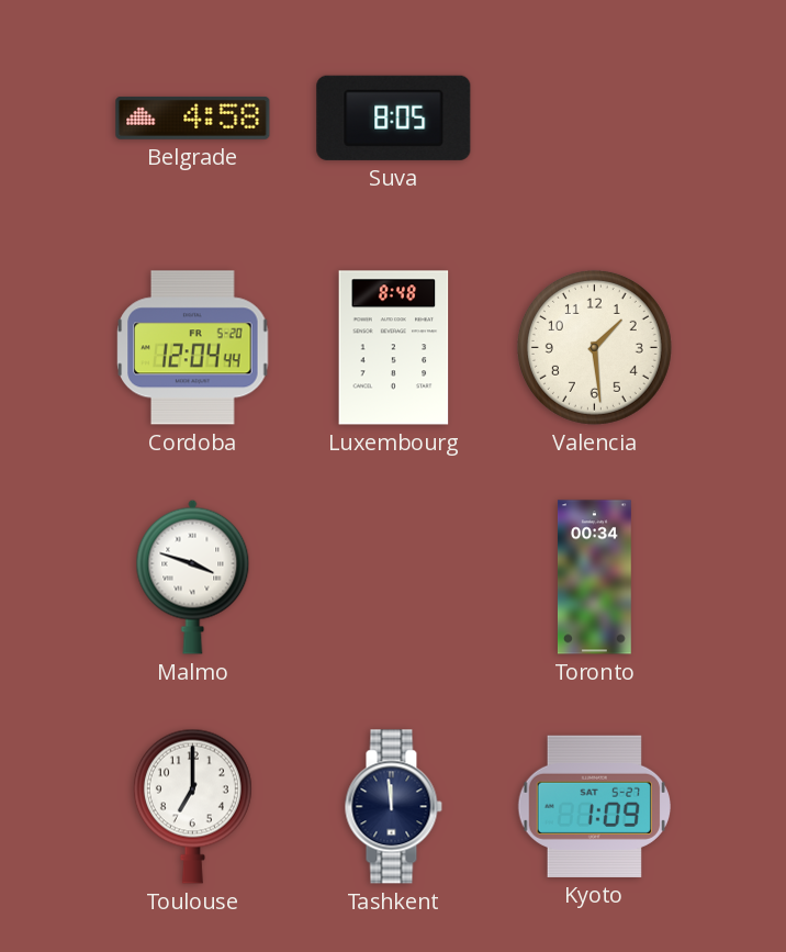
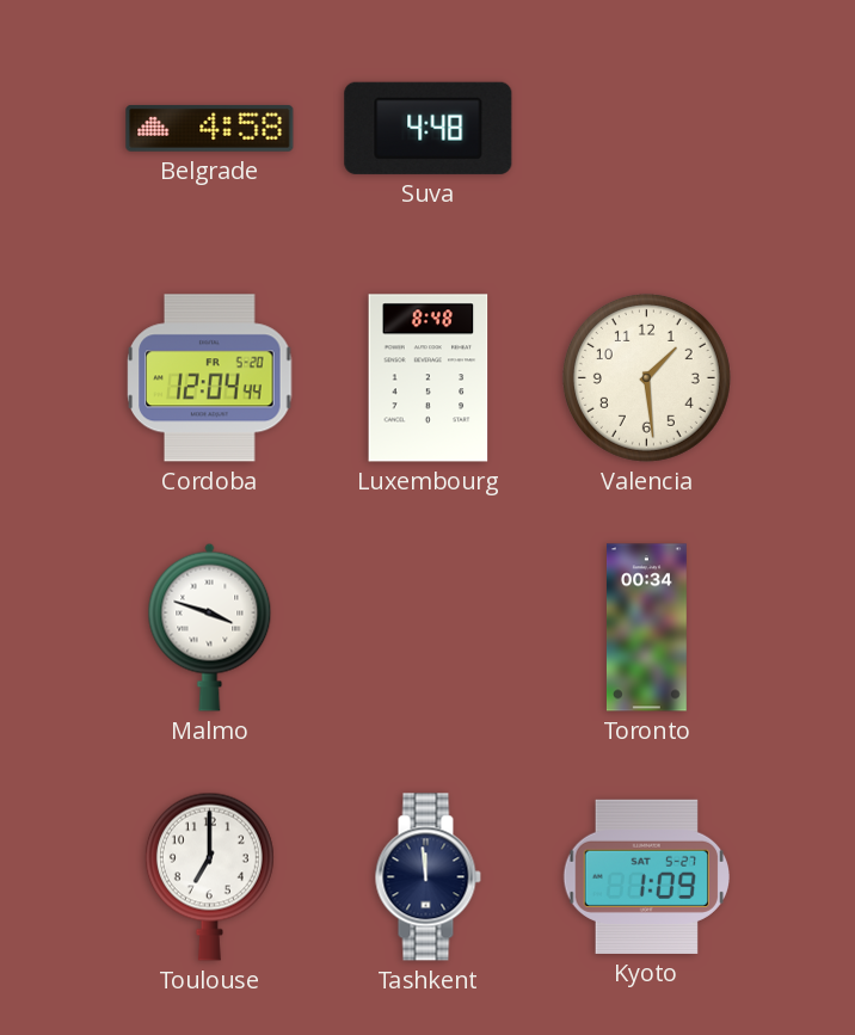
Suva: 8:05 -> 4:48
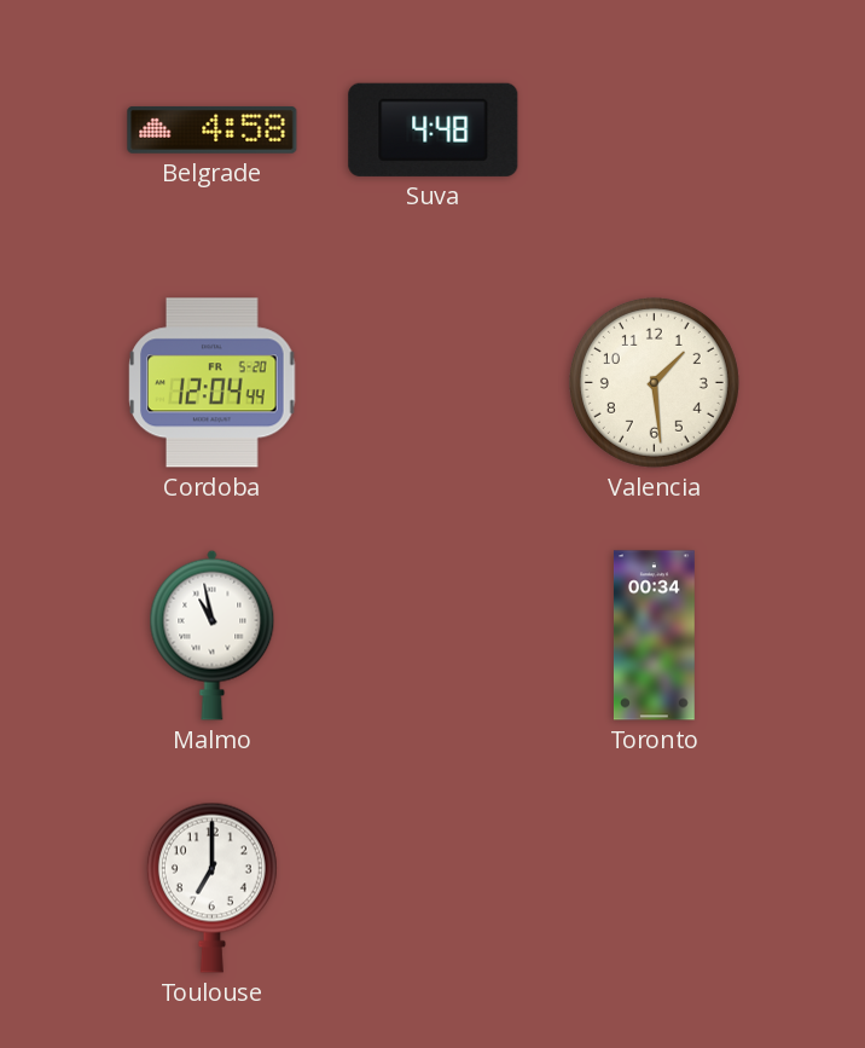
Luxembourg: 8:48 -> none
Malmo: 3:48 -> 10:58
Tashkent: 11:59 -> none
Kyoto: 1:09 -> none
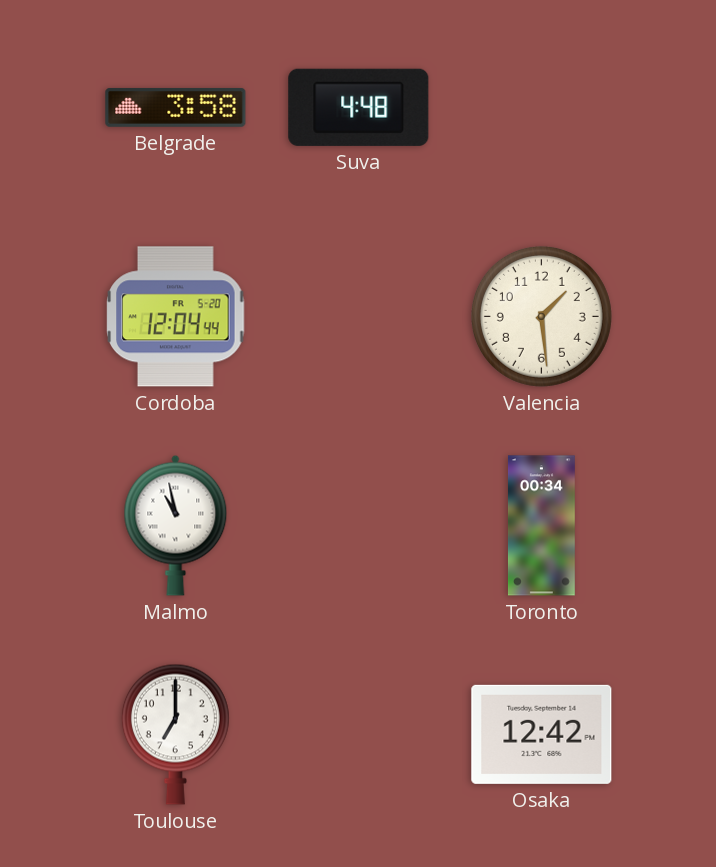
Belgrade: 4:58 -> 3:58
Osaka: none -> 12:42
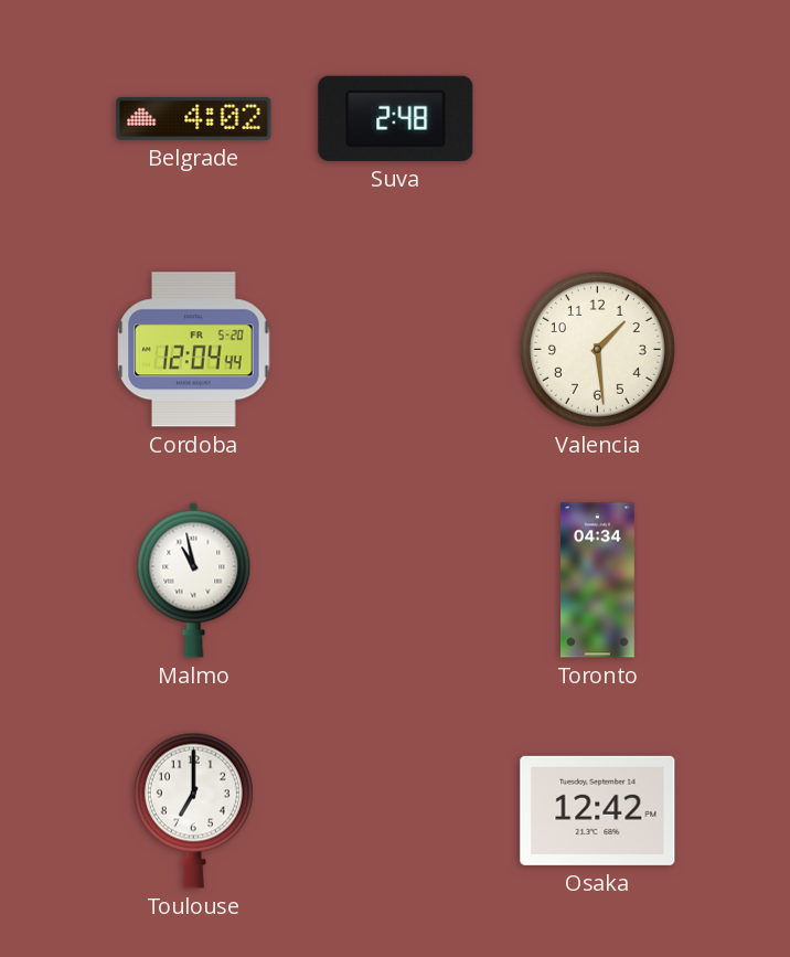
Belgrade: 3:58 -> 4:02
Suva: 4:48 -> 2:48
Toronto: 00:34 -> 04:34
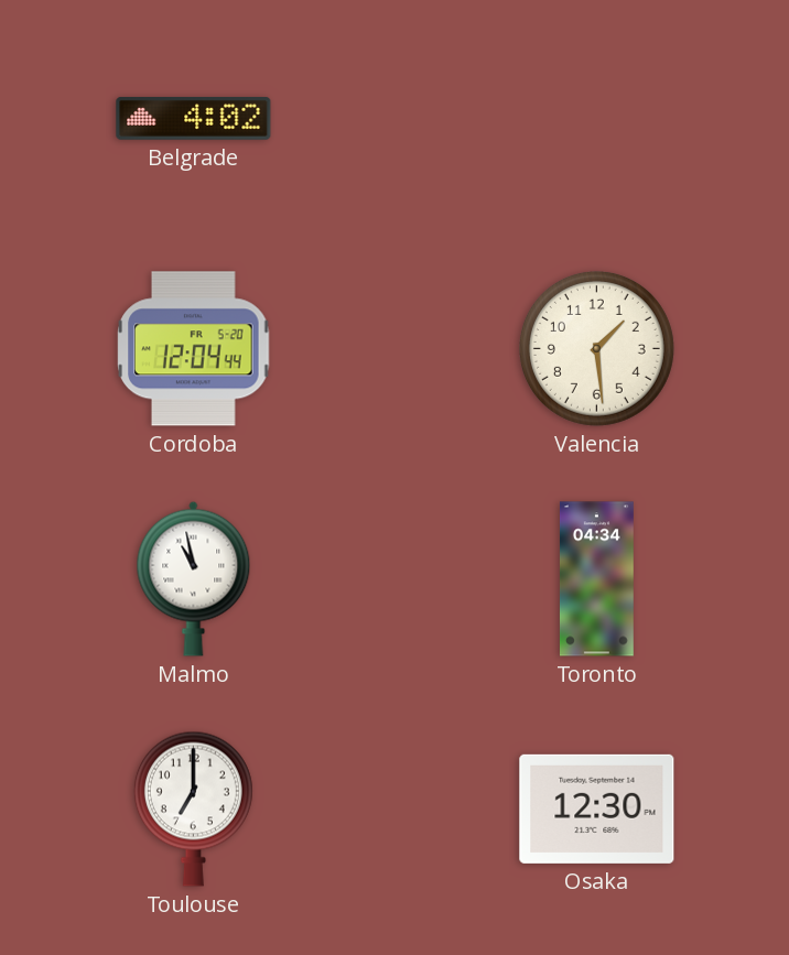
Suva: 2:48 -> none
Osaka: 12:42 -> 12:30
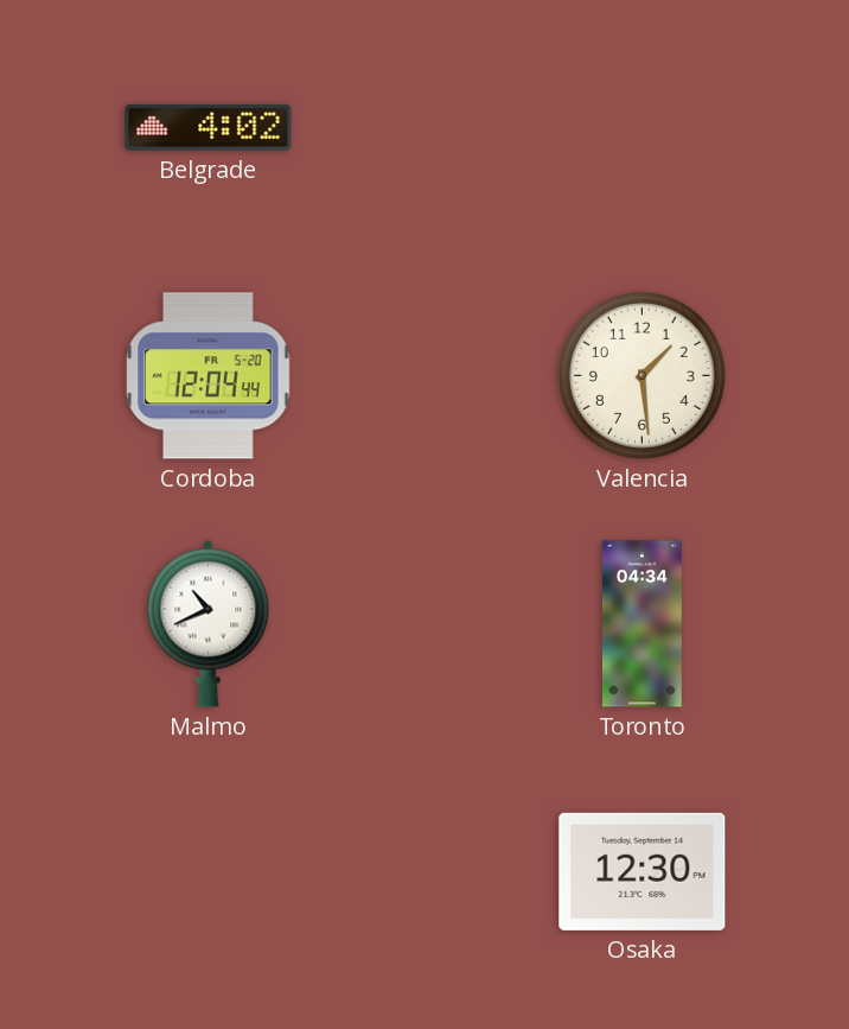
Malmo: 10:58 -> 10:41
Toulouse: 7:00 -> none
